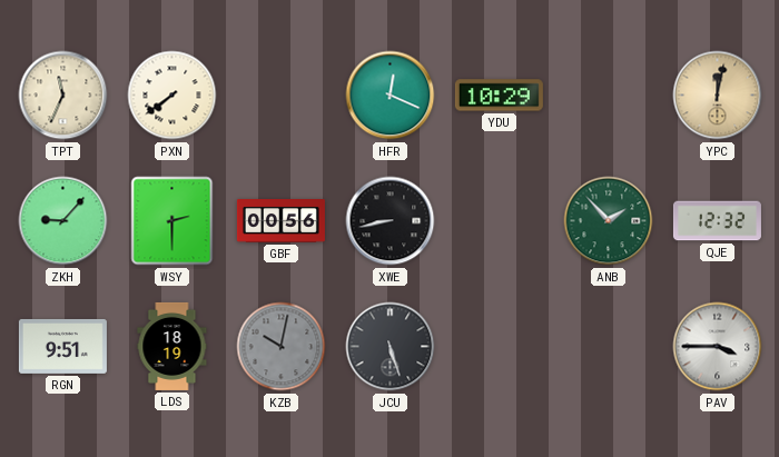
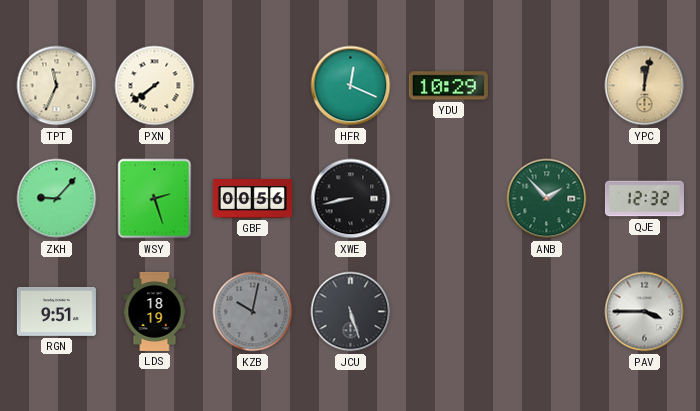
WSY: 2:30 -> 2:27
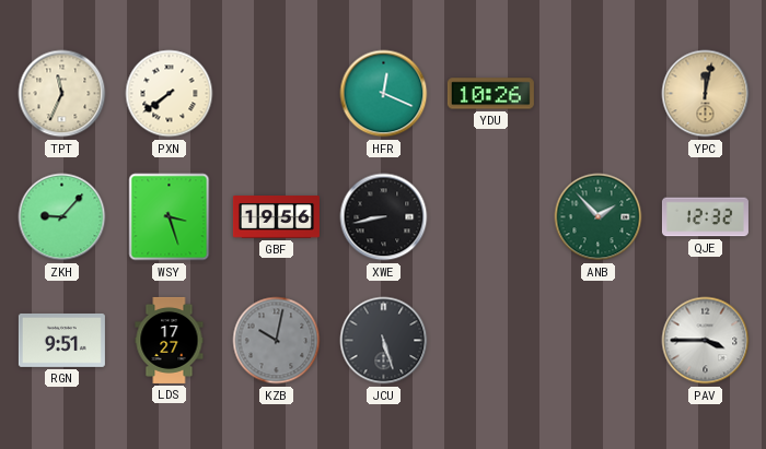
YDU: 10:29 -> 10:26
WSY: 2:27 -> 3:27
GBF: 00:56 -> 19:56
LDS: 18:19 -> 17:27
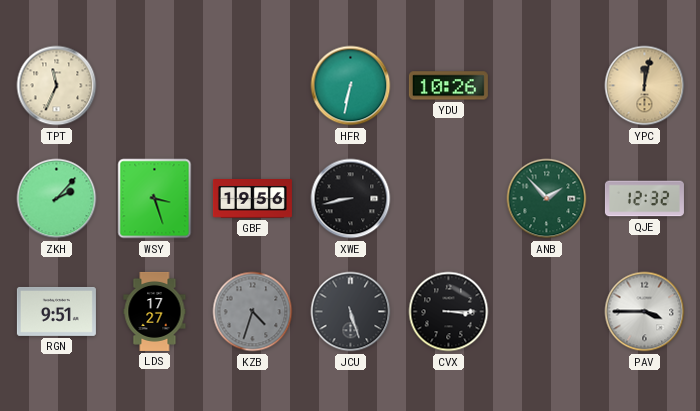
PXN: 7:39 -> none
HFR: 12:19 -> 6:32
ZKH: 9:07 -> 2:07
KZB: 10:02 -> 4:33
CVX: none -> 3:15
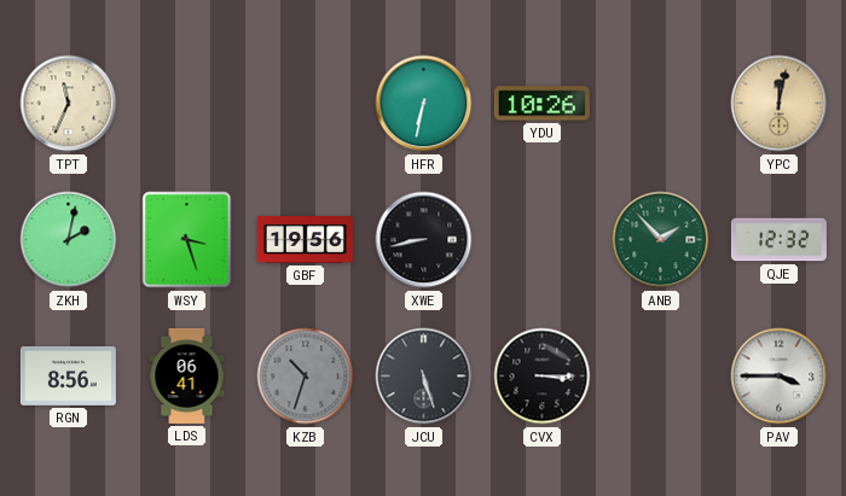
ZKH: 2:07 -> 2:02
RGN: 9:51 -> 8:56
LDS: 17:27 -> 06:41
KZB: 4:33 -> 10:33
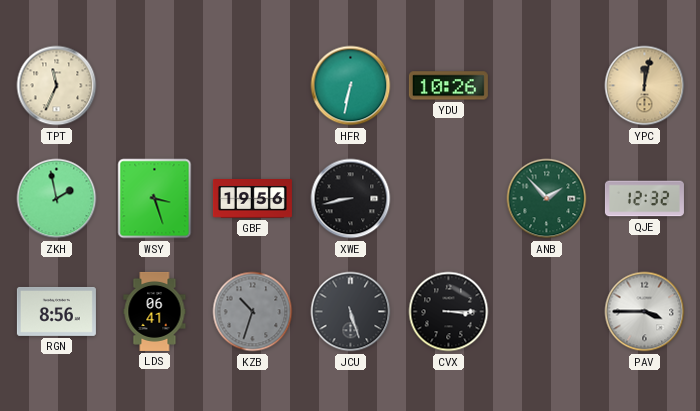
ZKH: 2:02 -> 1:58
